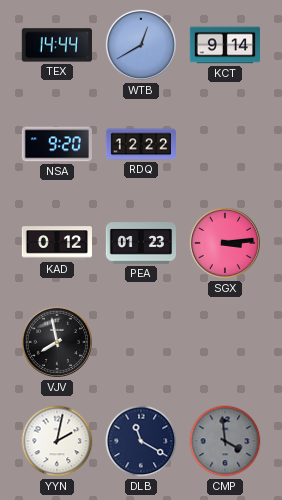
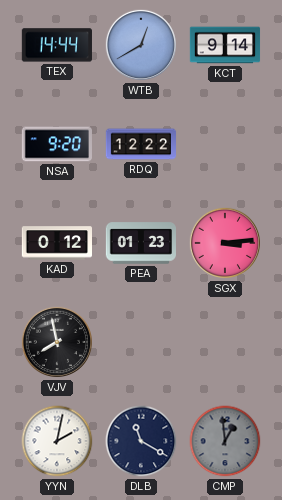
CMP: 3:59 -> 12:59
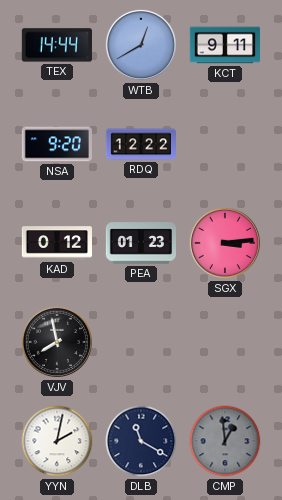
KCT: 9:14 -> 9:11
